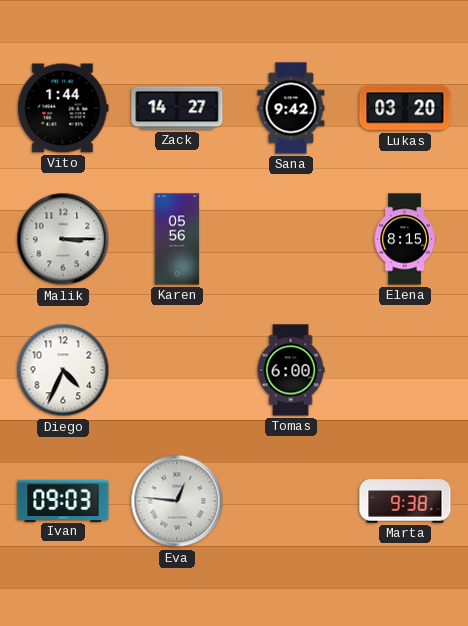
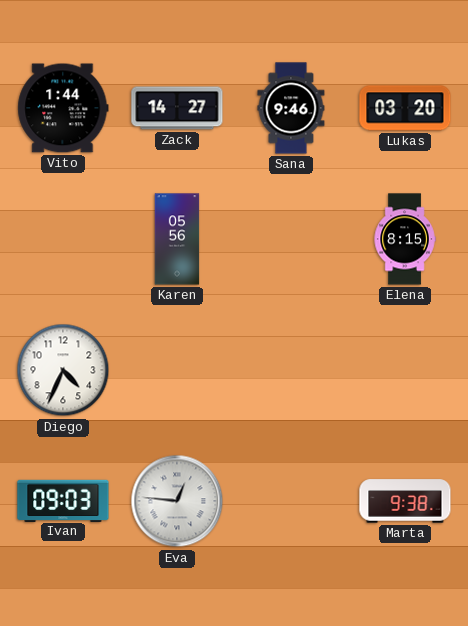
Sana: 9:42 -> 9:46
Malik: 3:15 -> none
Tomas: 6:00 -> none
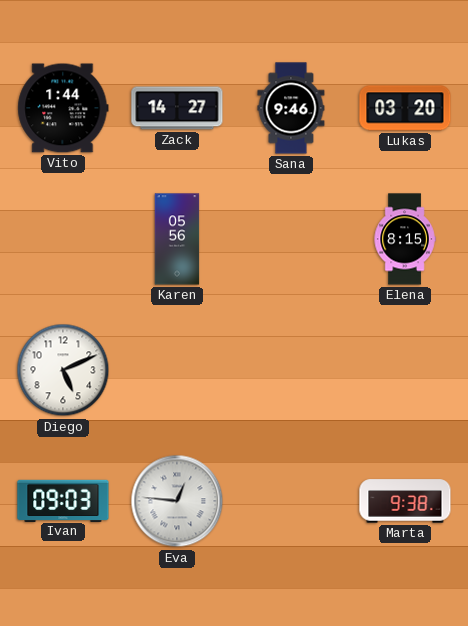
Diego: 4:34 -> 5:11
